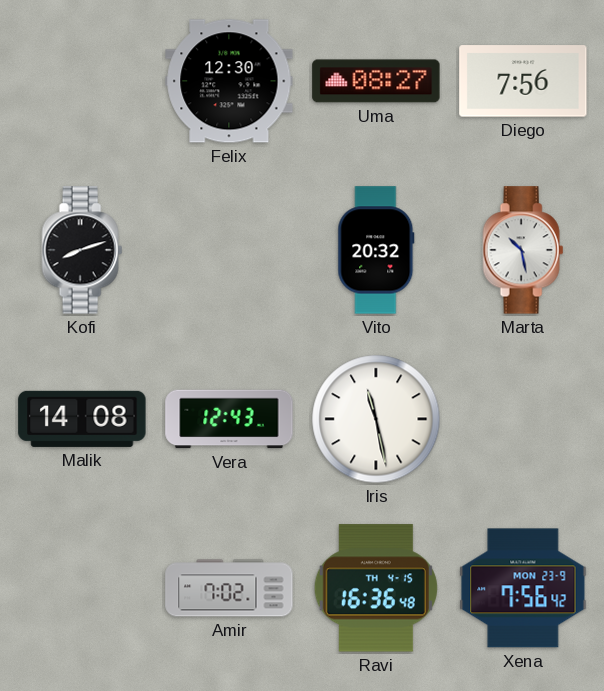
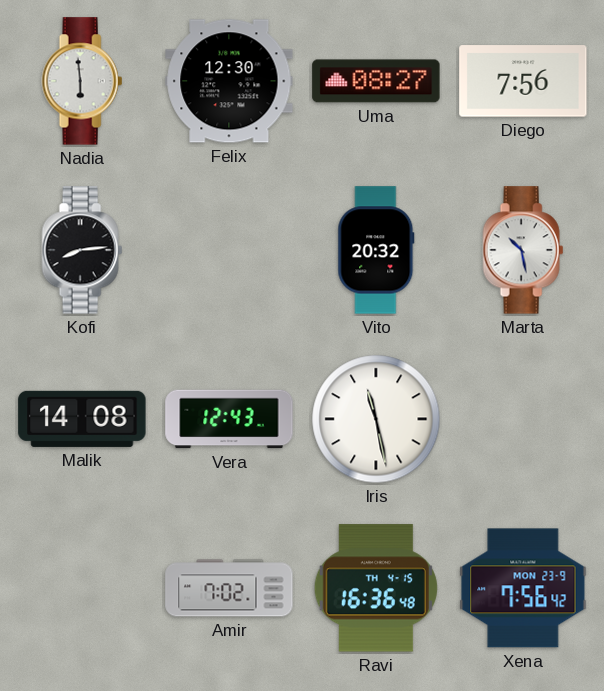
Nadia: none -> 5:59
Kofi: 8:12 -> 8:14
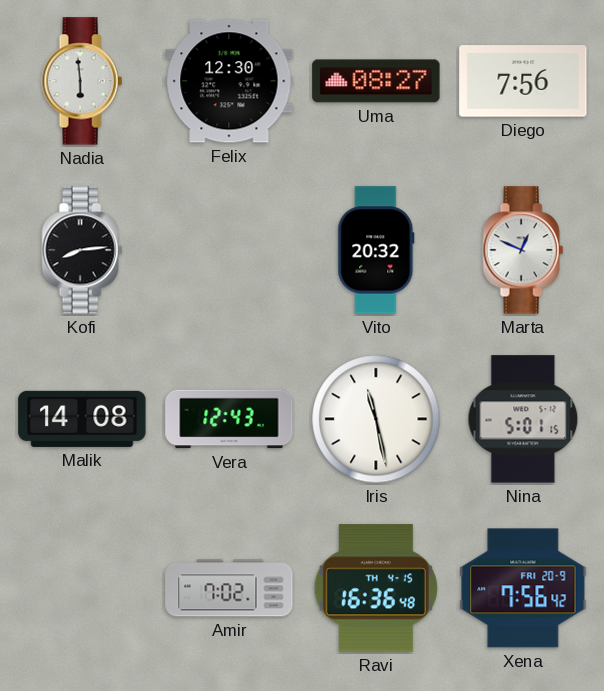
Marta: 10:28 -> 12:49
Nina: none -> 5:01
Xena date: MON 23-9 -> FRI 20-9
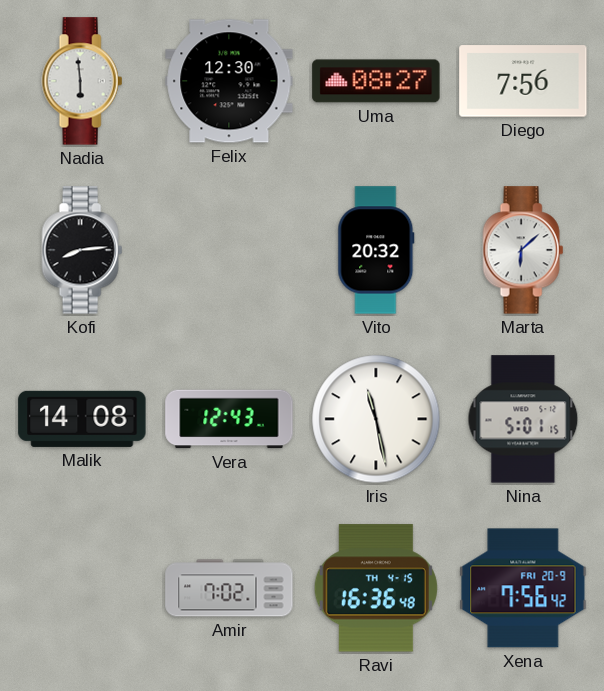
Marta: 12:49 -> 6:08
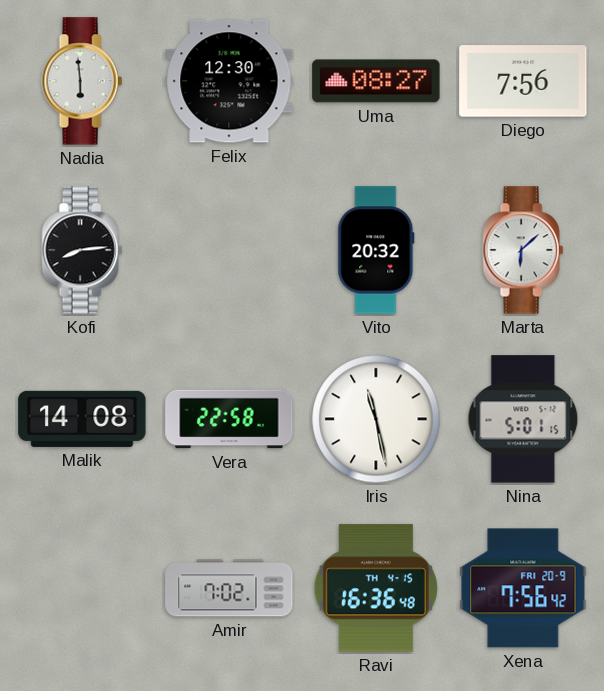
Vera: 12:43 -> 22:58
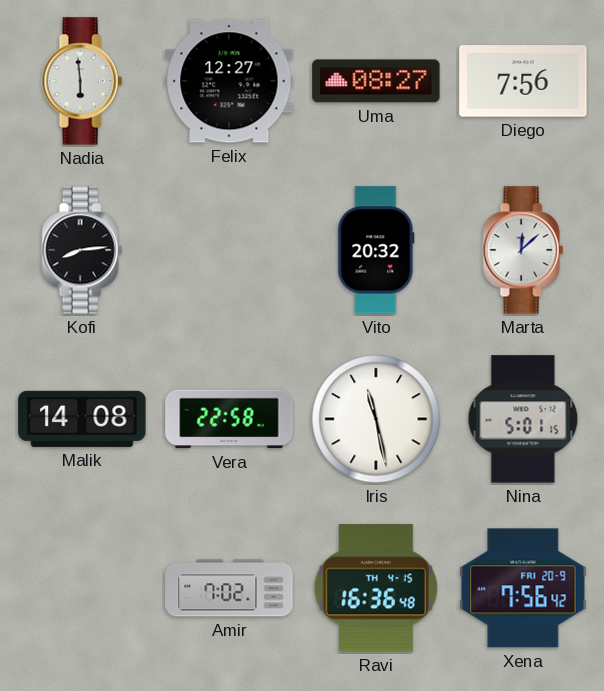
Felix: 12:30 -> 12:27
Marta: 6:08 -> 12:08
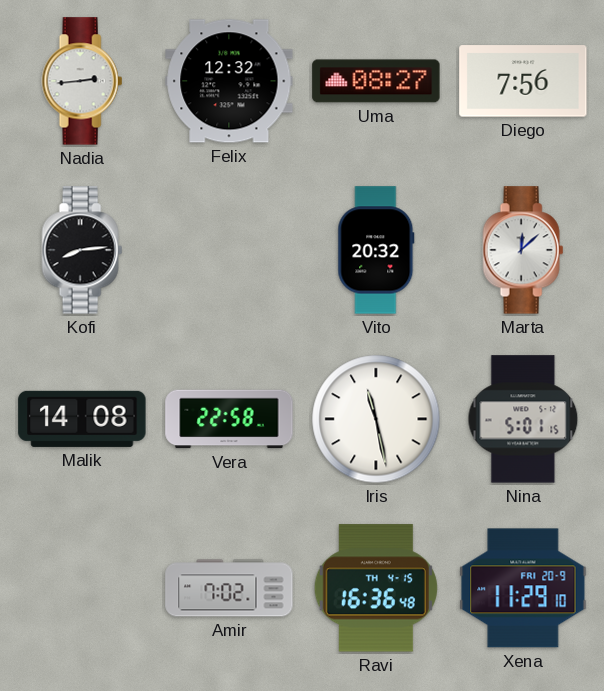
Nadia: 5:59 -> 2:44
Felix: 12:27 -> 12:32
Xena: 7:56 -> 11:29
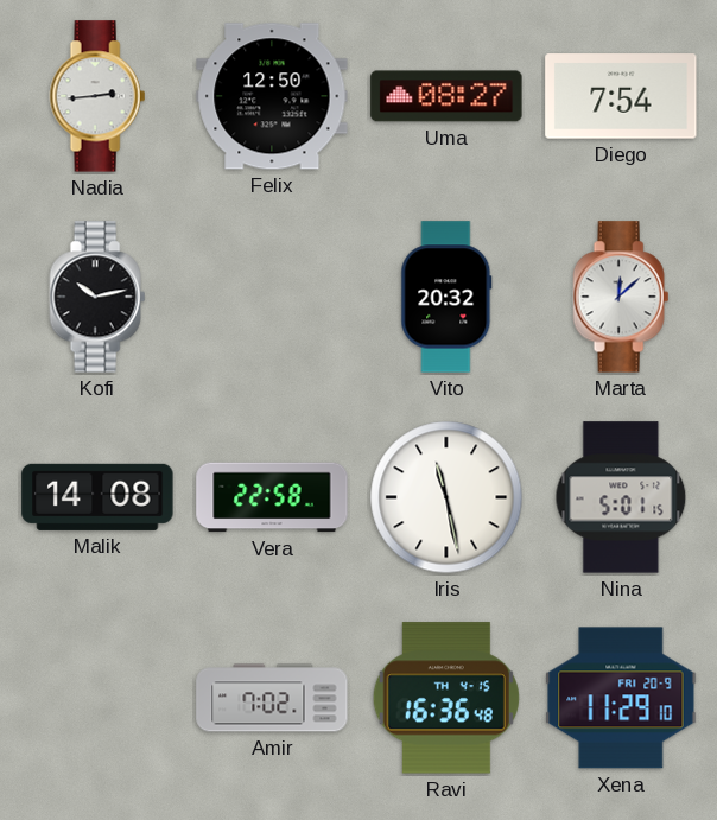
Felix: 12:32 -> 12:50
Diego: 7:56 -> 7:54
Kofi: 8:14 -> 10:13
